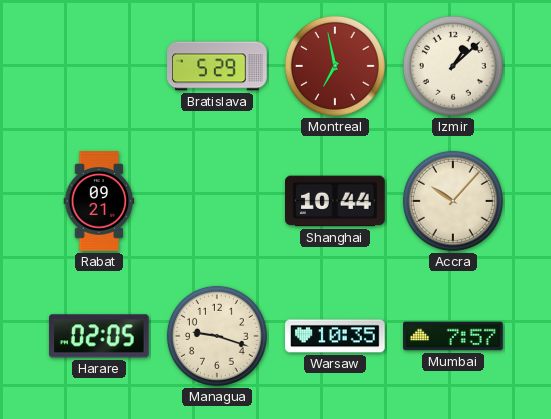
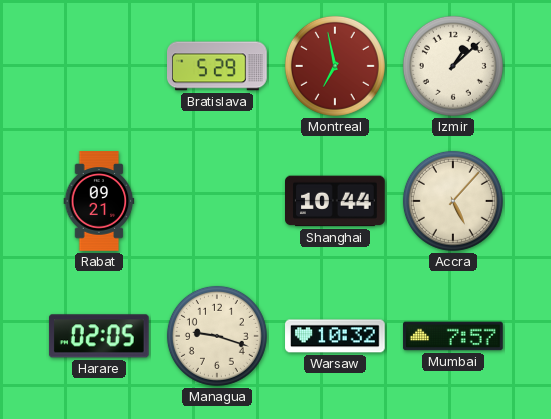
Accra: 10:07 -> 5:07
Warsaw: 10:35 -> 10:32
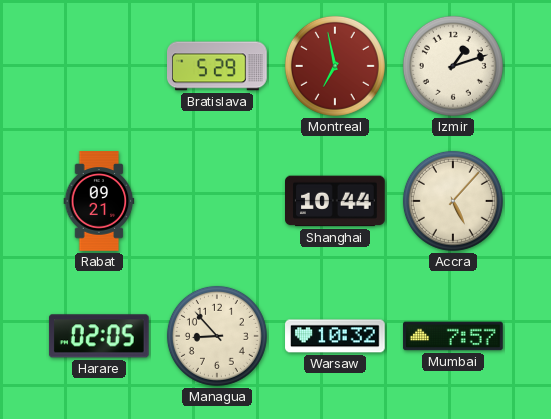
Izmir: 1:08 -> 1:12
Managua: 9:18 -> 8:53
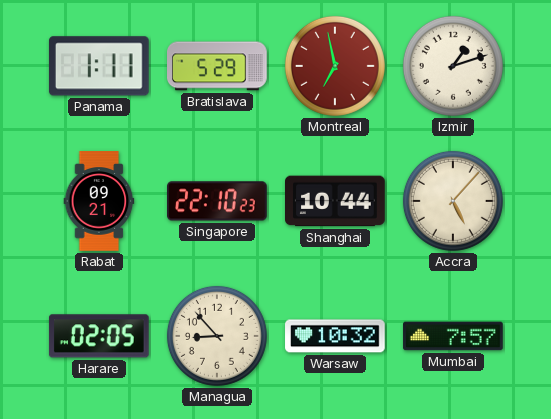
Panama: none -> 1:11
Singapore: none -> 22:10
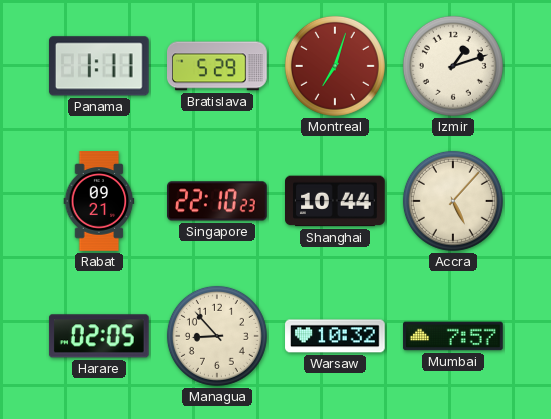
Montreal: 6:58 -> 7:03
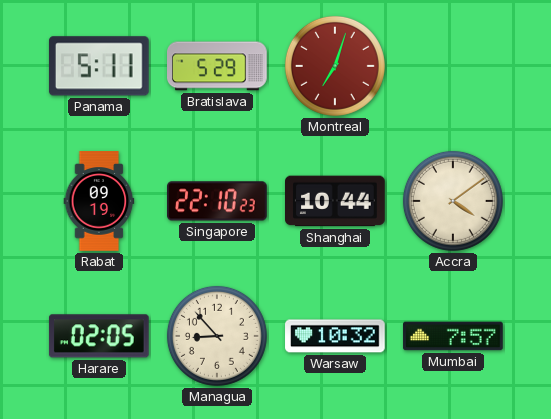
Panama: 1:11 -> 5:11
Izmir: 1:12 -> none
Rabat: 09:21 -> 09:19
Accra: 5:07 -> 4:09
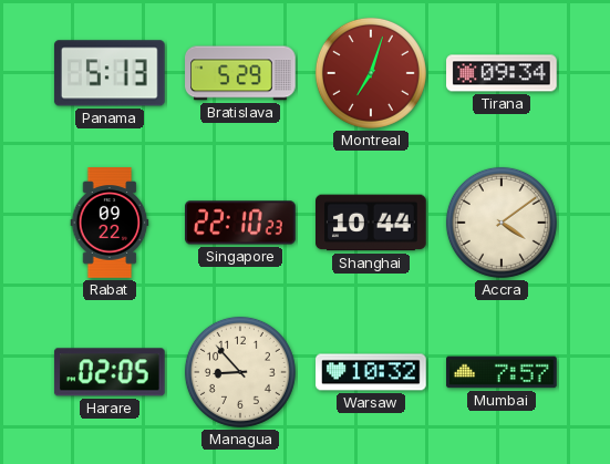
Panama: 5:11 -> 5:13
Tirana: none -> 09:34
Rabat: 09:19 -> 09:22
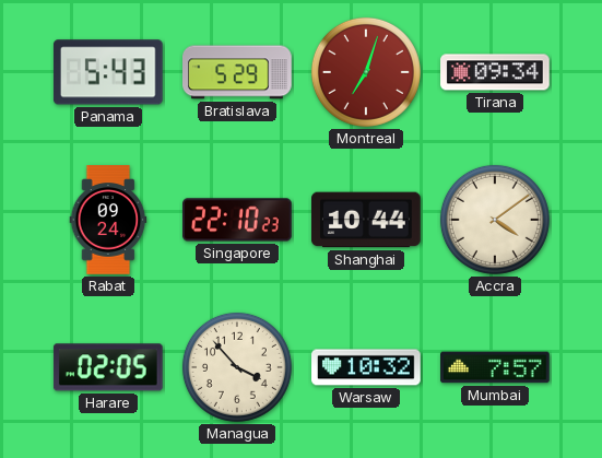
Panama: 5:13 -> 5:43
Rabat: 09:22 -> 09:24
Managua: 8:53 -> 3:53
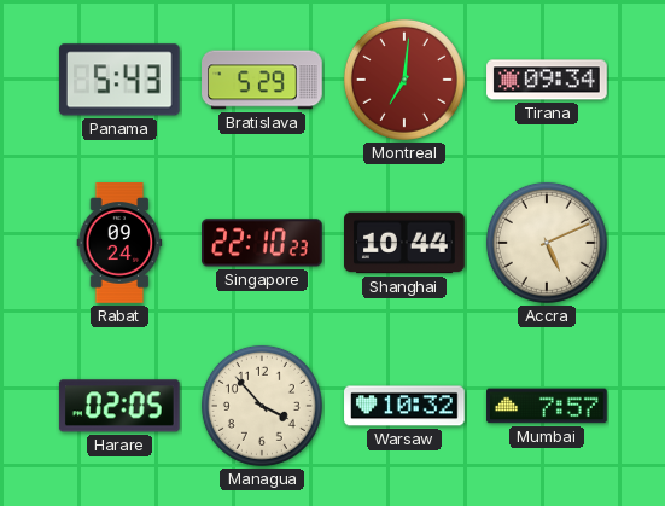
Montreal: 7:03 -> 7:01
Accra: 4:09 -> 5:11
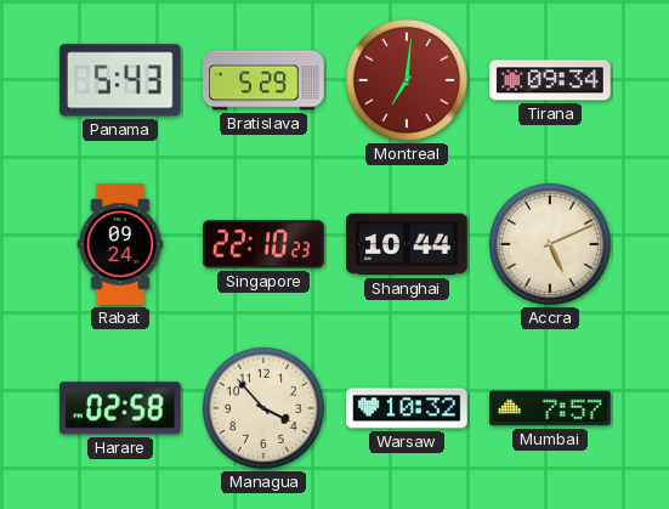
Harare: 02:05 -> 02:58
